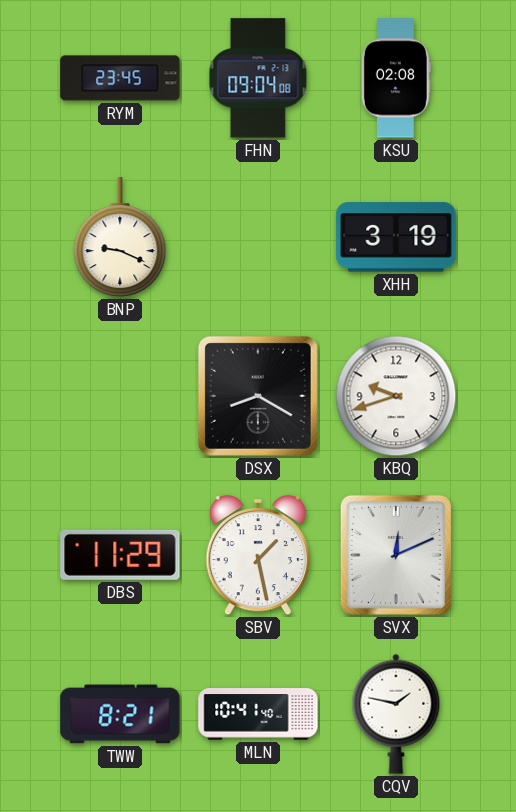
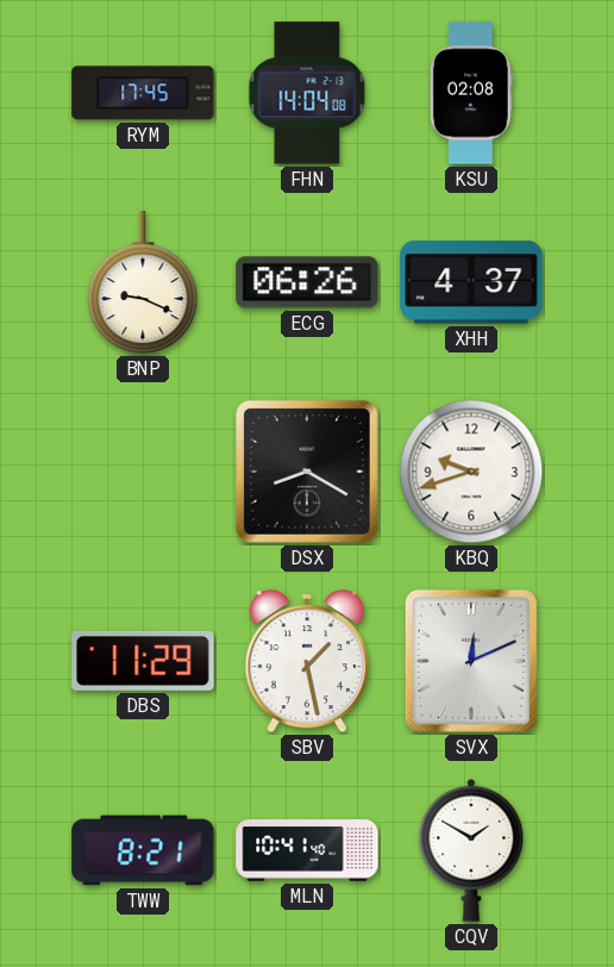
RYM: 23:45 -> 17:45
FHN: 09:04 -> 14:04
ECG: none -> 06:26
XHH: 3:19 -> 4:37
CQV: 1:47 -> 1:50
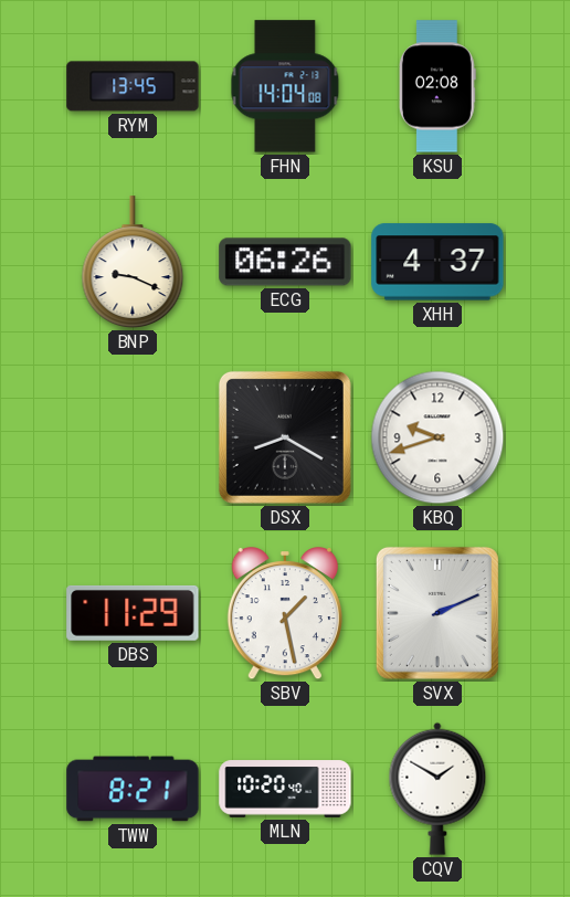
RYM: 17:45 -> 13:45
SVX: 12:11 -> 2:11
MLN: 10:41 -> 10:20
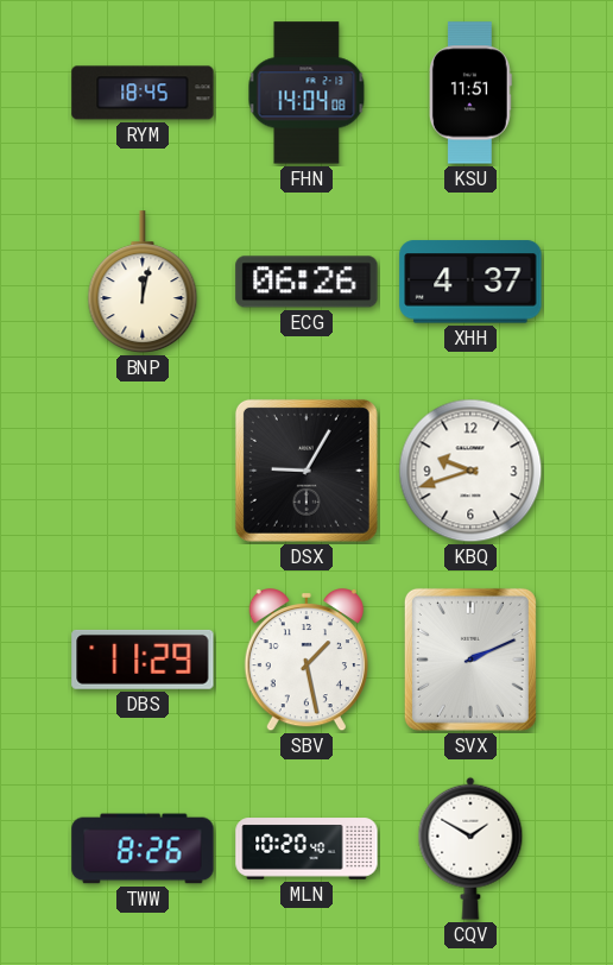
RYM: 13:45 -> 18:45
KSU: 02:08 -> 11:51
BNP: 9:19 -> 12:02
DSX: 8:20 -> 9:05
TWW: 8:21 -> 8:26
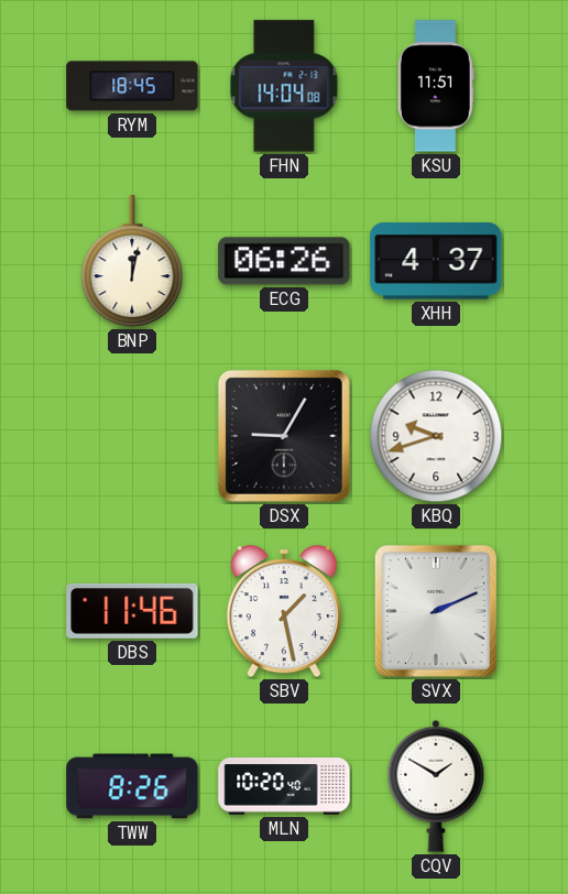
DBS: 11:29 -> 11:46
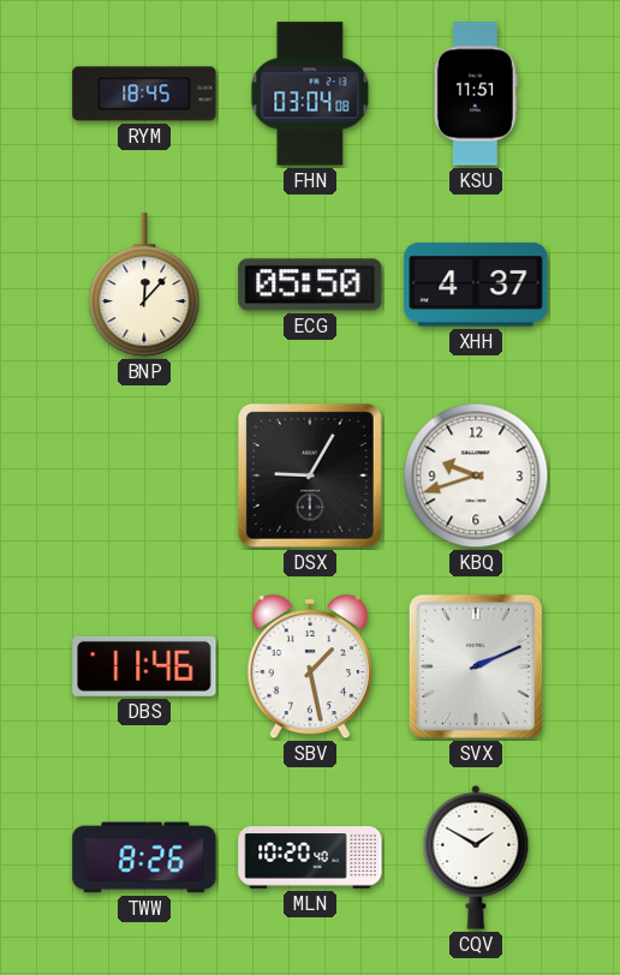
FHN: 14:04 -> 03:04
BNP: 12:02 -> 12:07
ECG: 06:26 -> 05:50
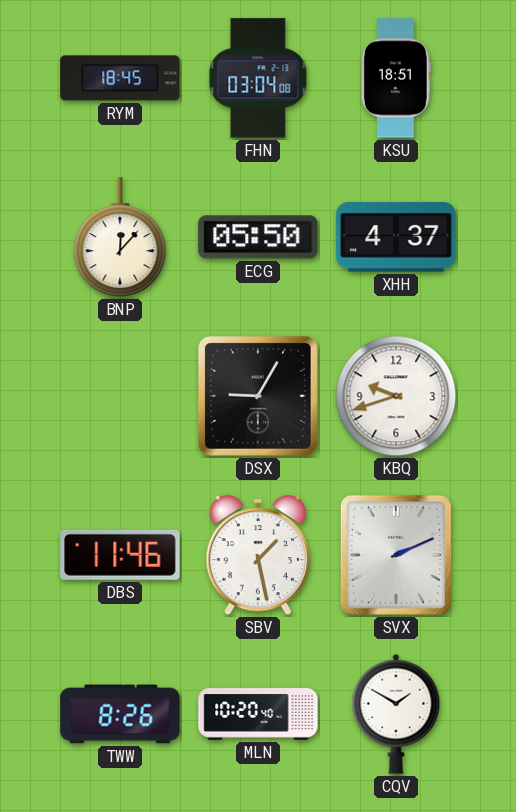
KSU: 11:51 -> 18:51
